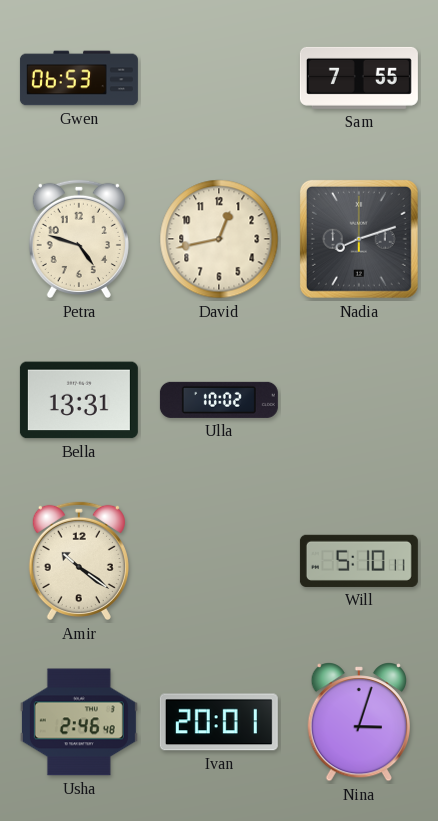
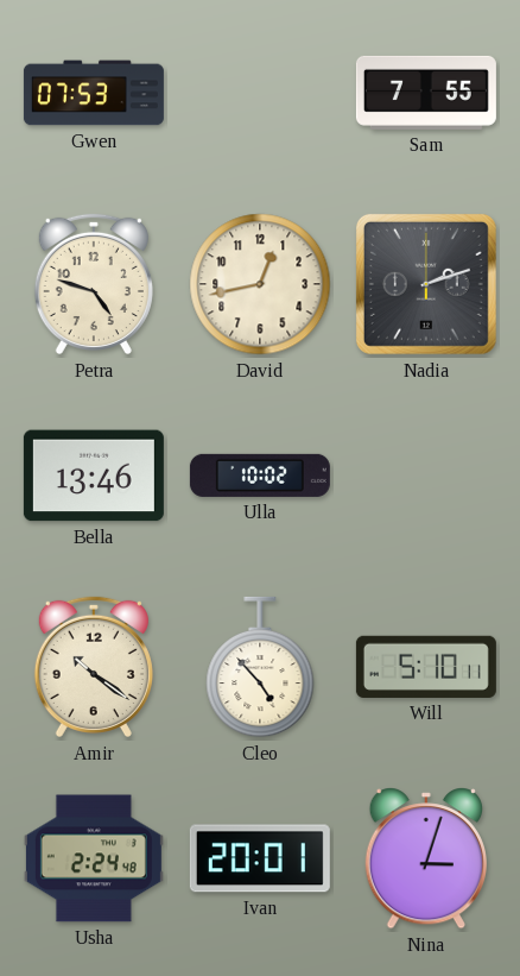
Gwen: 06:53 -> 07:53
Nadia: 8:12 -> 2:12
Bella: 13:31 -> 13:46
Cleo: none -> 4:53
Usha: 2:46 -> 2:24
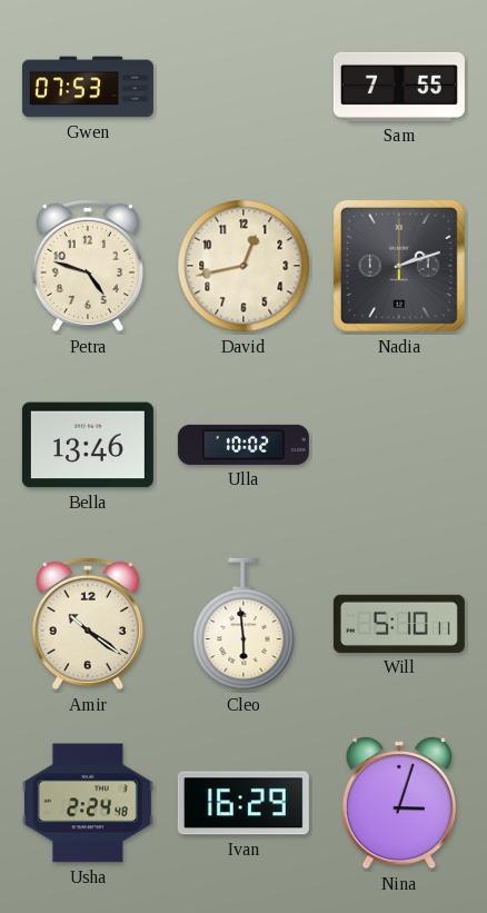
Cleo: 4:53 -> 5:59
Ivan: 20:01 -> 16:29
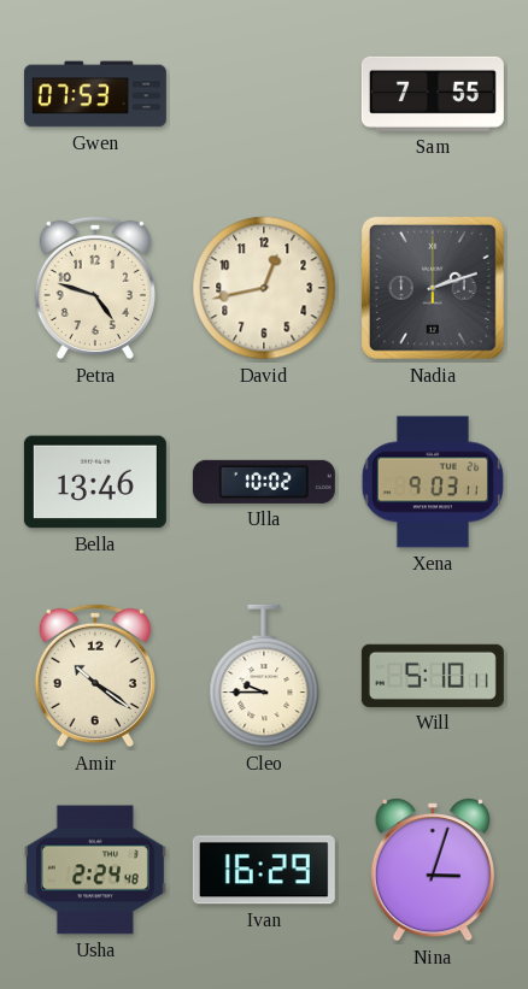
Xena: none -> 9:03
Cleo: 5:59 -> 9:45
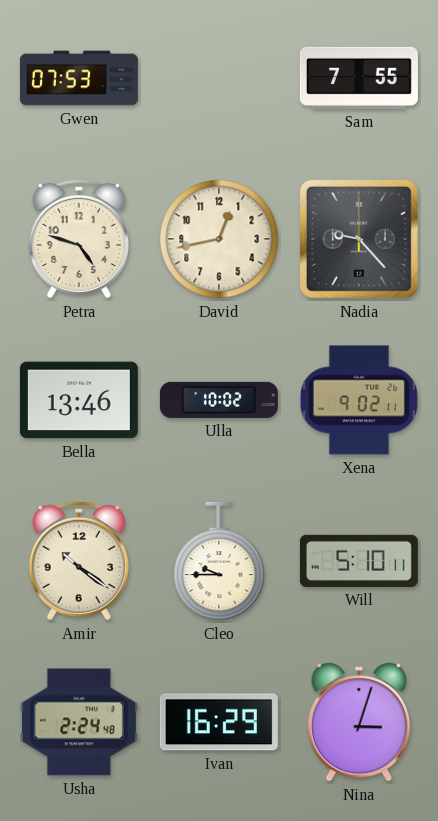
Nadia: 2:12 -> 9:23
Xena: 9:03 -> 9:02
